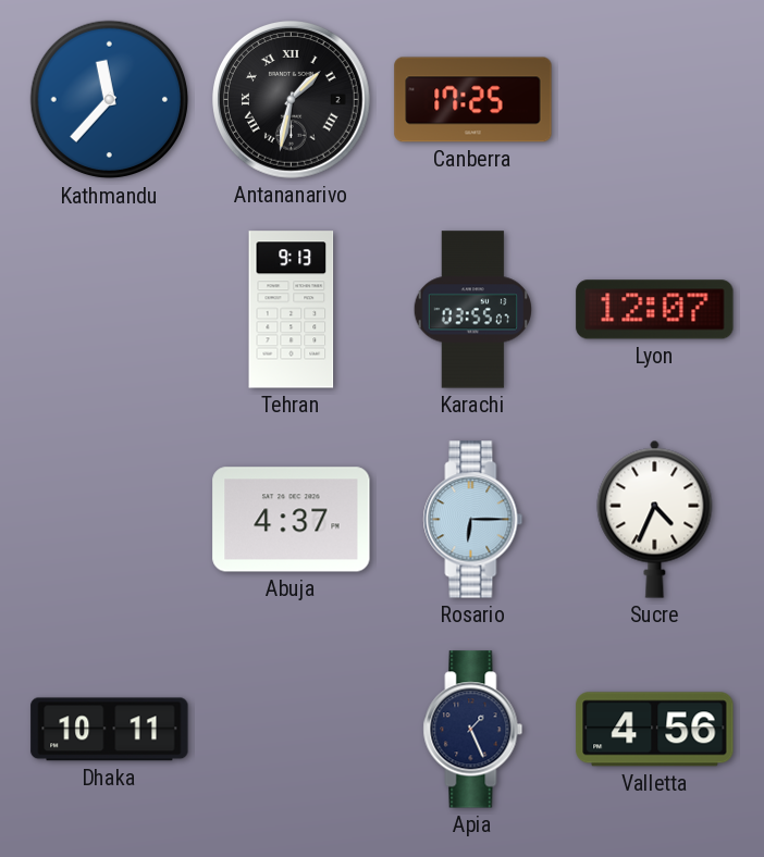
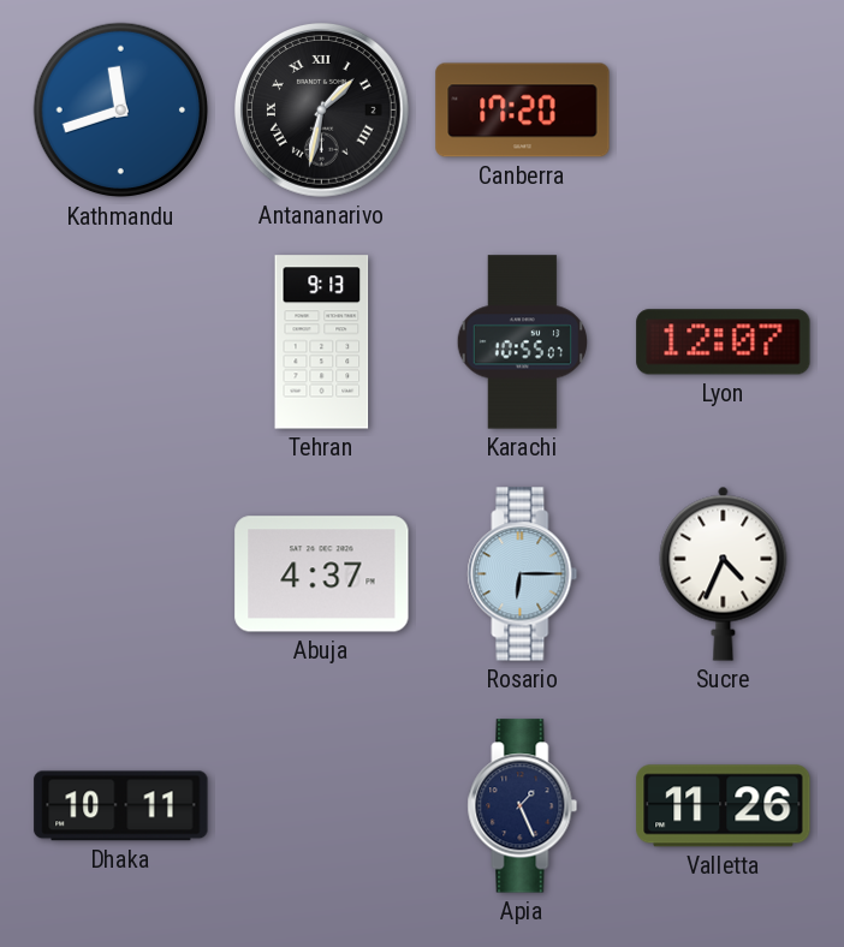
Kathmandu: 11:37 -> 11:42
Canberra: 17:25 -> 17:20
Karachi: 03:55 -> 10:55
Valletta: 4:56 -> 11:26
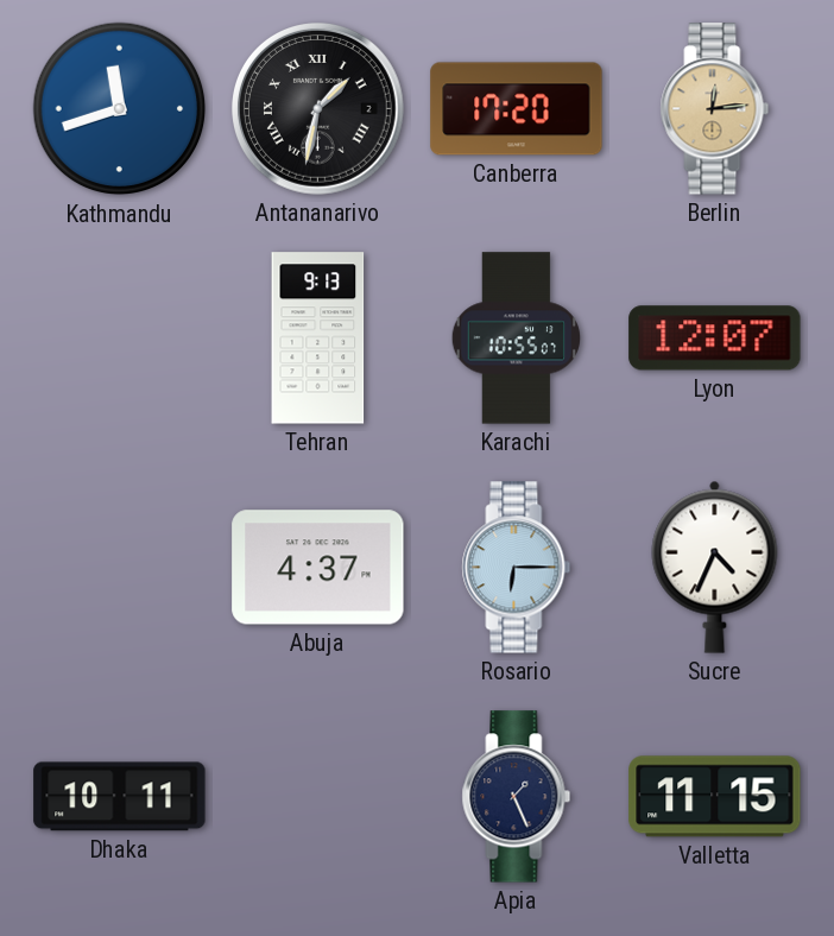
Berlin: none -> 12:14
Valletta: 11:26 -> 11:15
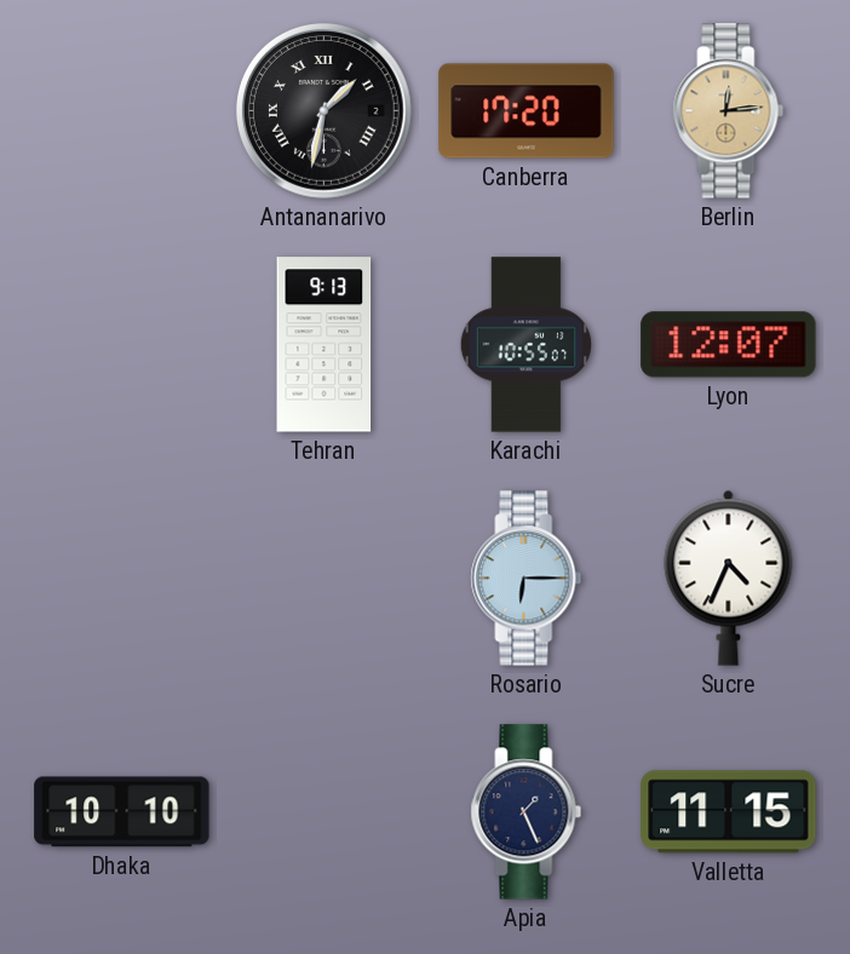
Kathmandu: 11:42 -> none
Abuja: 4:37 -> none
Dhaka: 10:11 -> 10:10
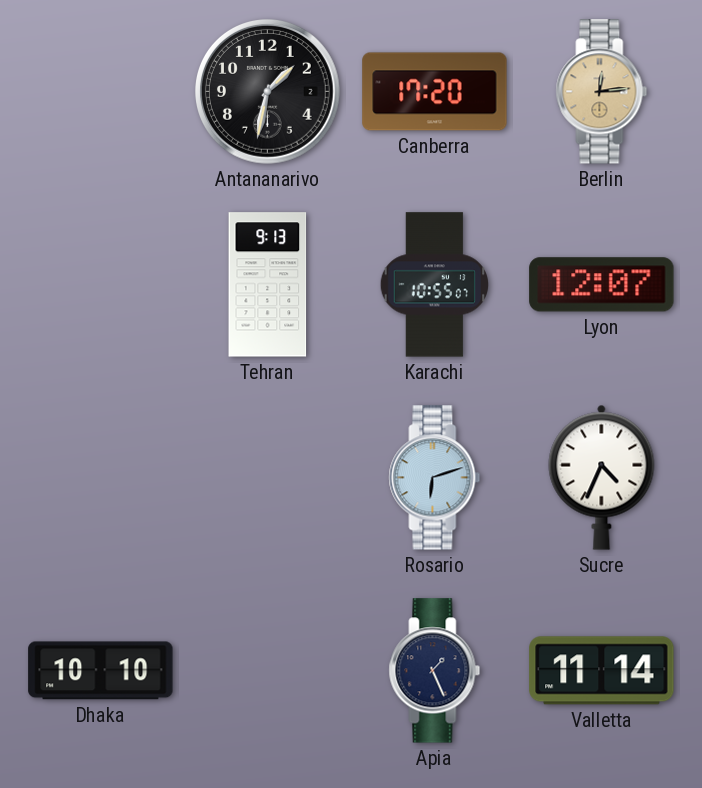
Antananarivo numerals: Roman -> Arabic
Rosario: 6:15 -> 6:12
Valletta: 11:15 -> 11:14
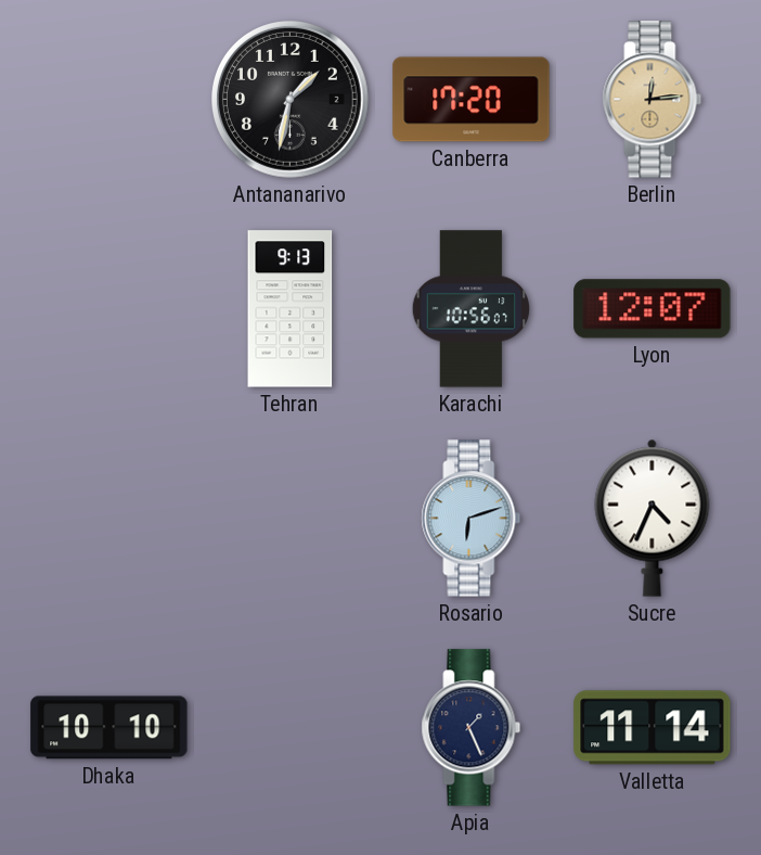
Karachi: 10:55 -> 10:56
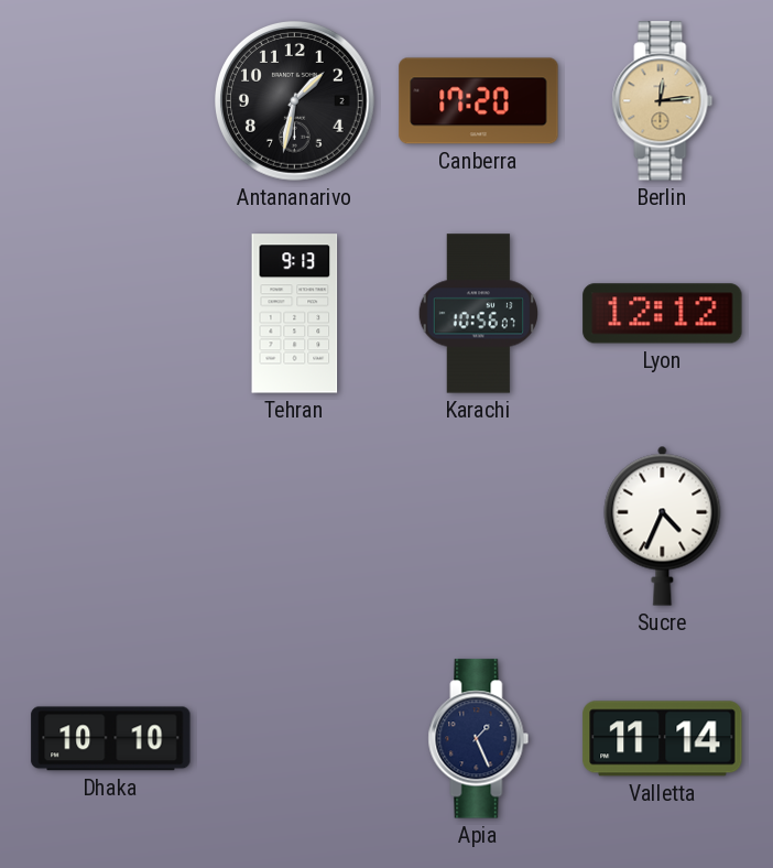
Lyon: 12:07 -> 12:12
Rosario: 6:12 -> none
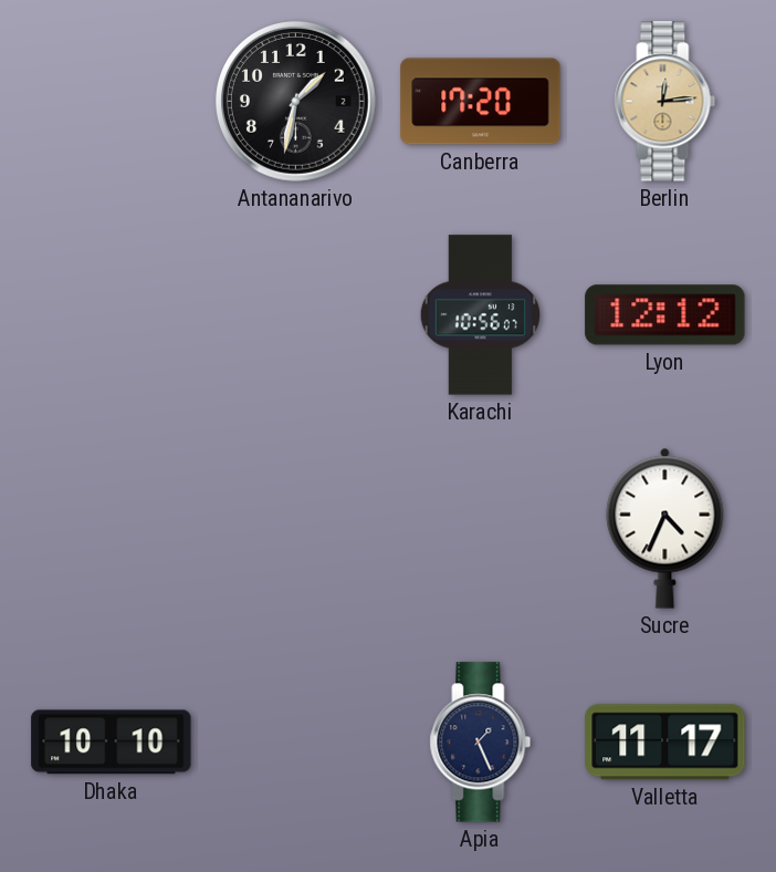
Tehran: 9:13 -> none
Valletta: 11:14 -> 11:17
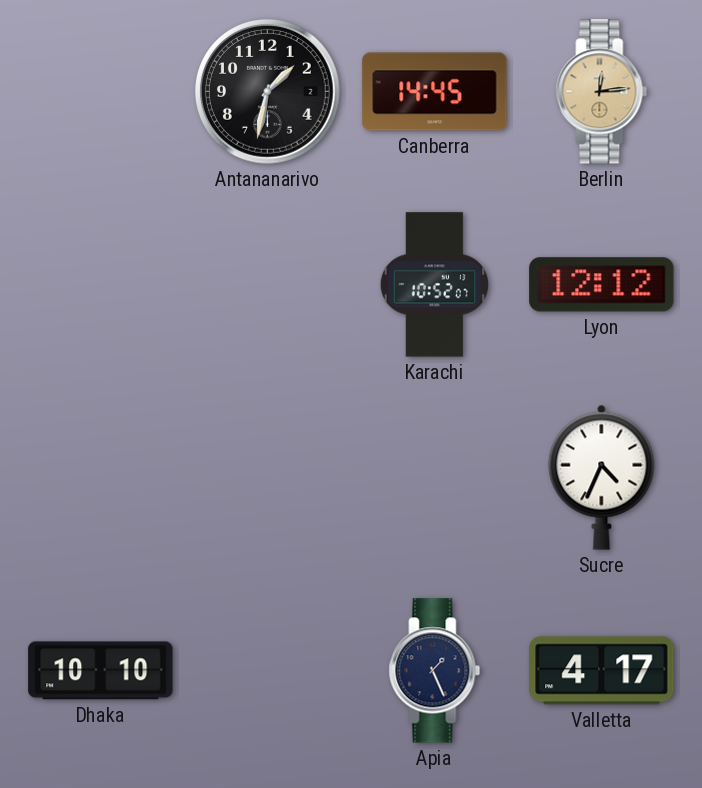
Canberra: 17:20 -> 14:45
Karachi: 10:56 -> 10:52
Valletta: 11:17 -> 4:17
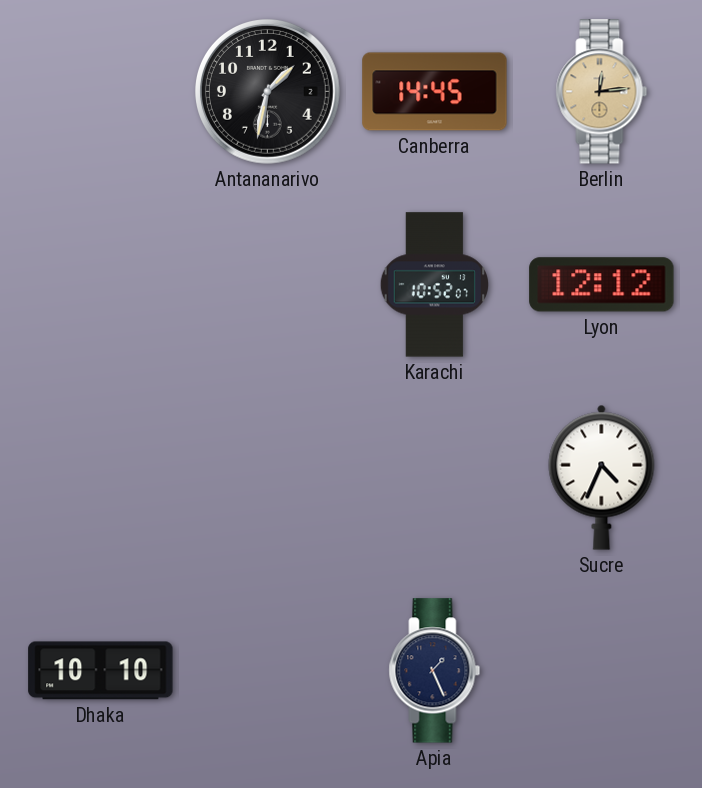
Valletta: 4:17 -> none
